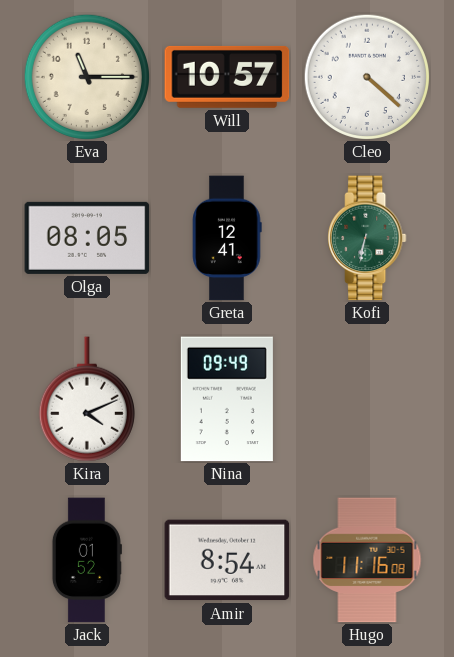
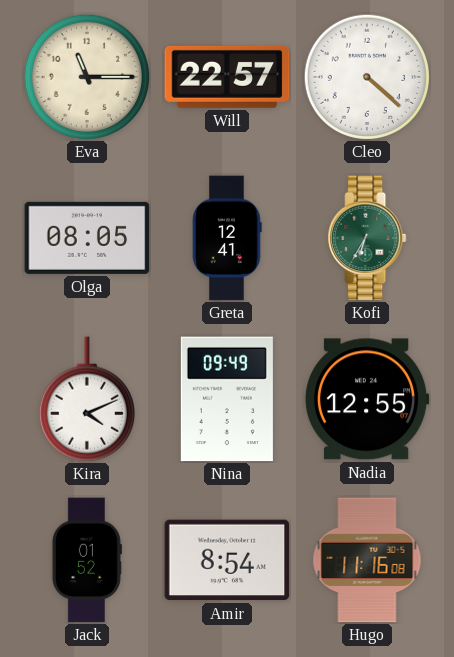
Will: 10:57 -> 22:57
Kofi: 6:32 -> 6:35
Nadia: none -> 12:55
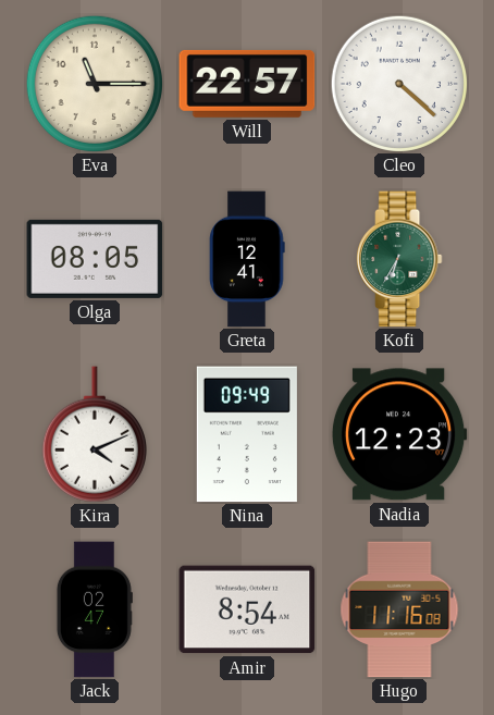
Nadia: 12:55 -> 12:23
Jack: 01:52 -> 02:47
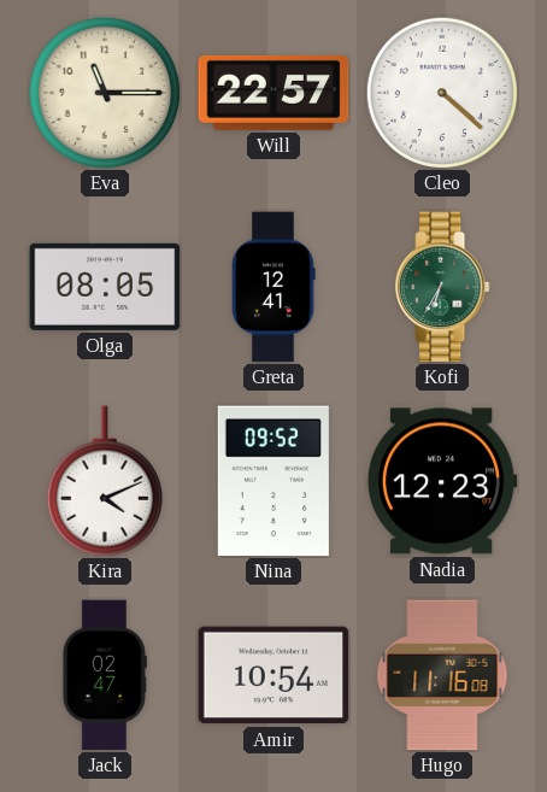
Nina: 09:49 -> 09:52
Amir: 8:54 -> 10:54
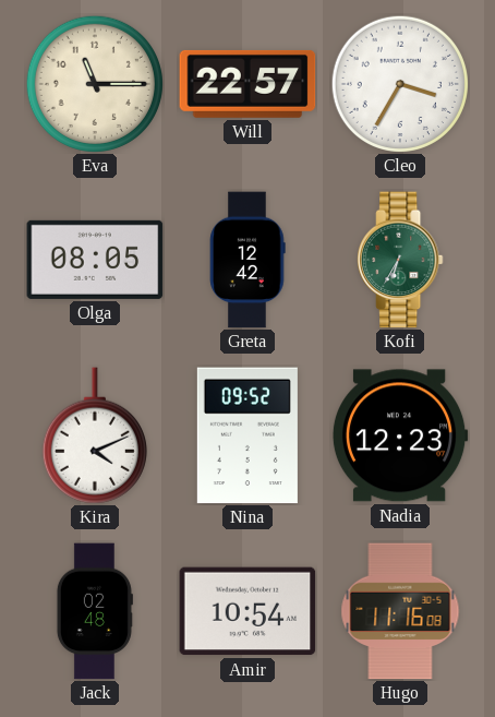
Cleo: 4:22 -> 3:35
Greta: 12:41 -> 12:42
Jack: 02:47 -> 02:48
